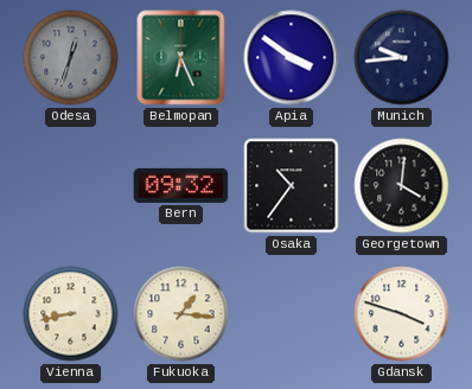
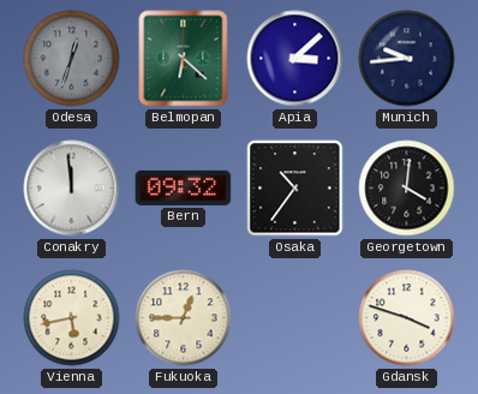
Belmopan: 6:26 -> 6:22
Apia: 3:51 -> 3:08
Conakry: none -> 11:59
Vienna: 8:43 -> 5:43
Fukuoka: 1:16 -> 12:45
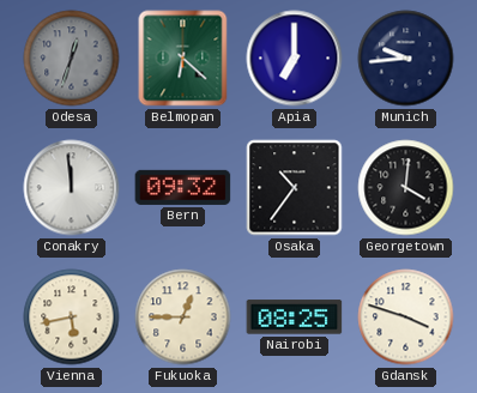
Apia: 3:08 -> 7:00
Nairobi: none -> 08:25
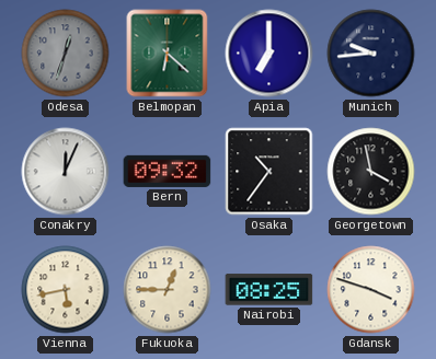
Conakry: 11:59 -> 12:04
Georgetown: 4:01 -> 3:58
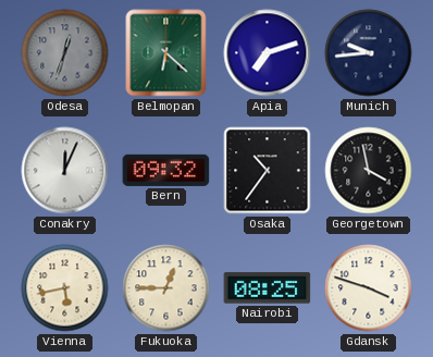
Apia: 7:00 -> 7:12
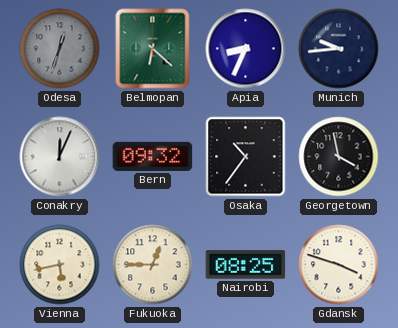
Apia: 7:12 -> 8:34
